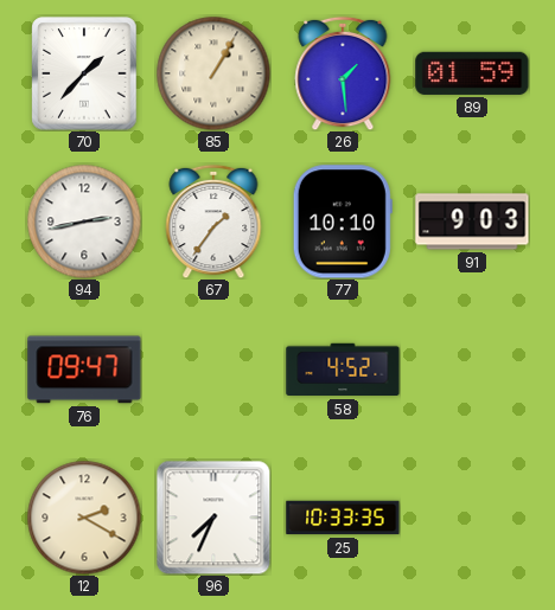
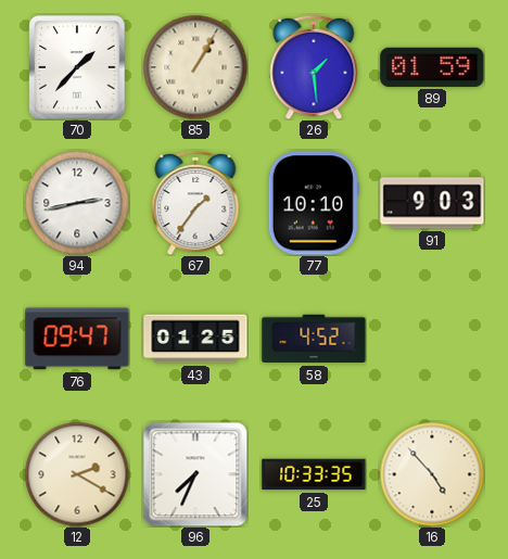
43: none -> 01:25
16: none -> 4:53
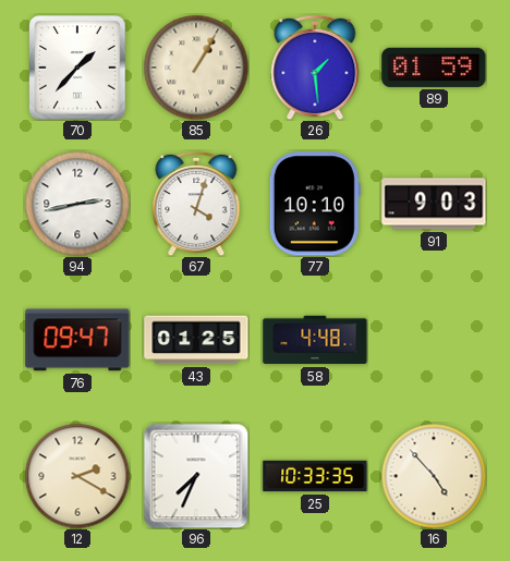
67: 1:36 -> 4:03
58: 4:52 -> 4:48
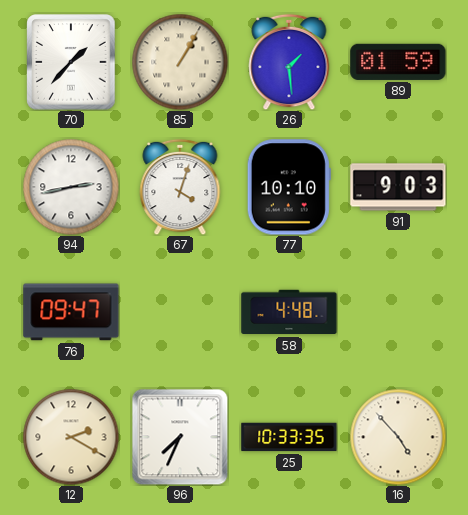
43: 01:25 -> none
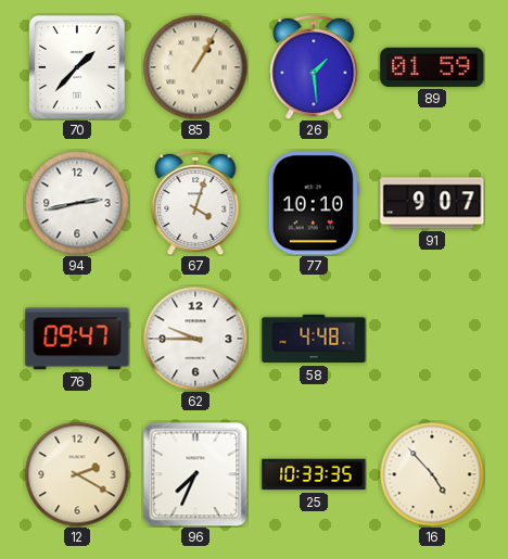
91: 9:03 -> 9:07
62: none -> 9:45
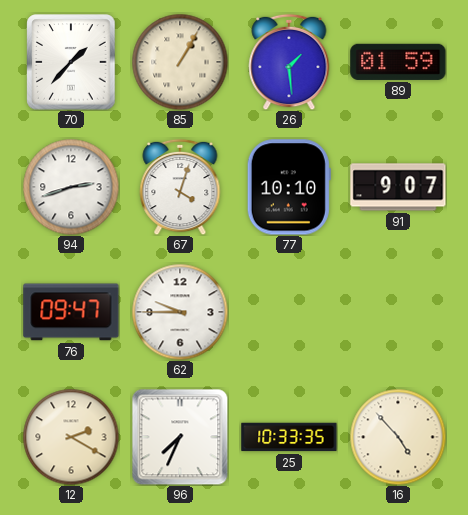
94: 2:43 -> 2:42
58: 4:48 -> none
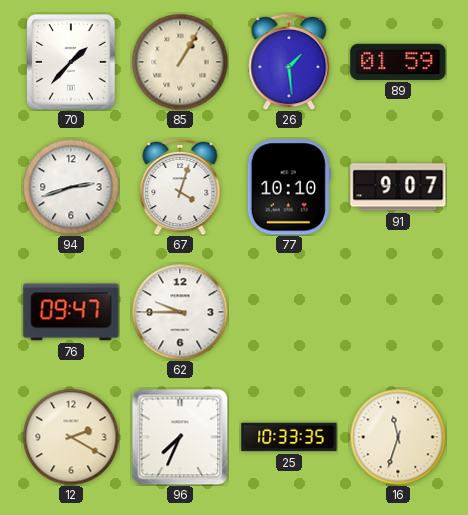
16: 4:53 -> 11:33
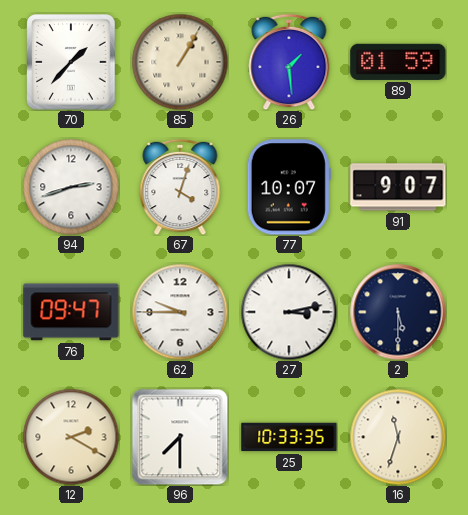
77: 10:10 -> 10:07
27: none -> 3:13
2: none -> 5:30
96: 7:34 -> 7:30
